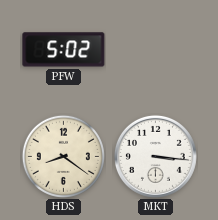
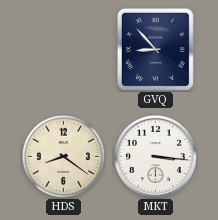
PFW: 5:02 -> none
GVQ: none -> 8:53
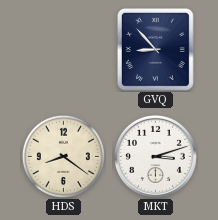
MKT: 3:16 -> 3:12
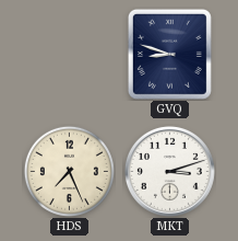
GVQ: 8:53 -> 8:48
HDS: 8:21 -> 7:26
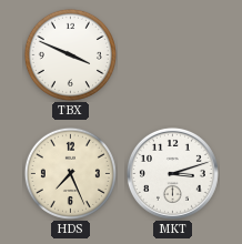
TBX: none -> 3:49
GVQ: 8:48 -> none
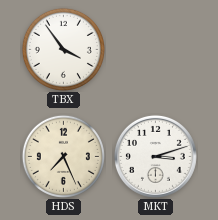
TBX: 3:49 -> 3:54
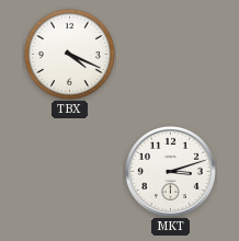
TBX: 3:54 -> 4:19
HDS: 7:26 -> none
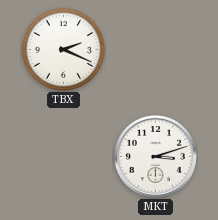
TBX: 4:19 -> 2:19
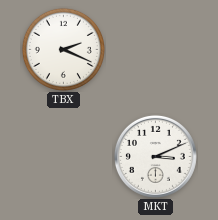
MKT: 3:12 -> 3:11
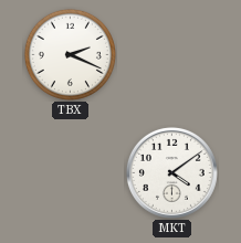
MKT: 3:11 -> 4:09
